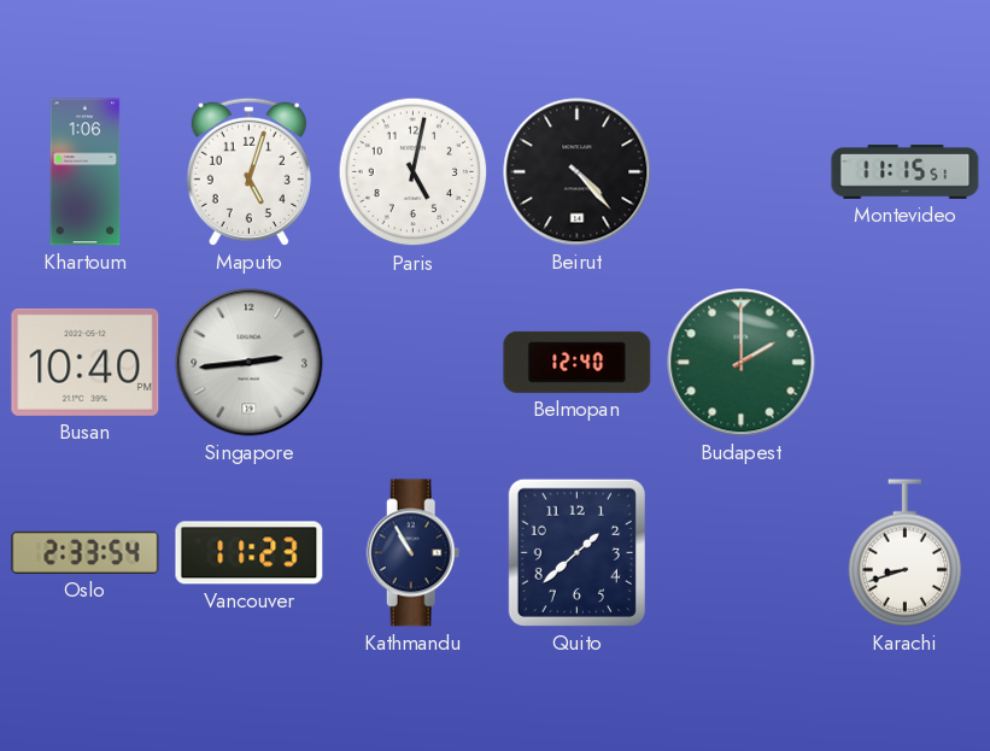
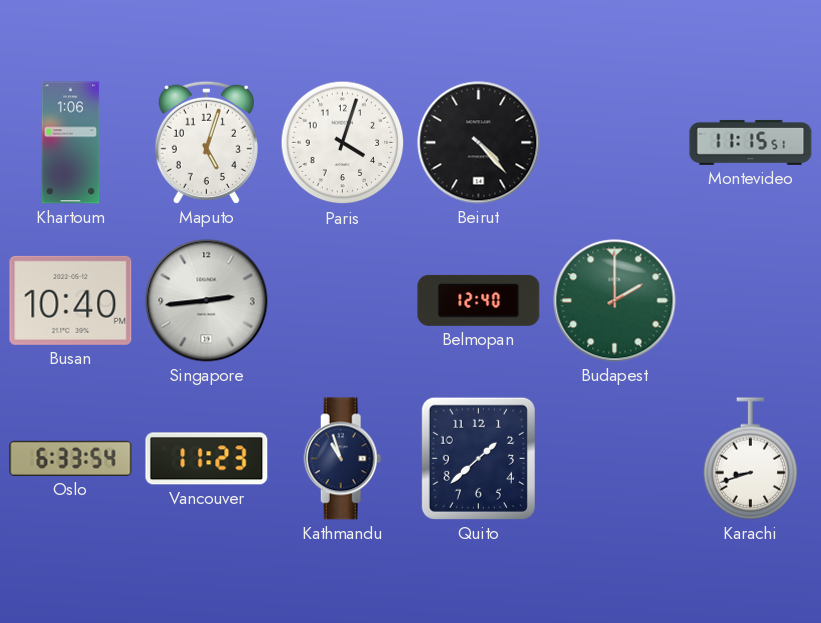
Paris: 5:02 -> 4:03
Oslo: 2:33 -> 6:33
Kathmandu: 10:55 -> 10:57
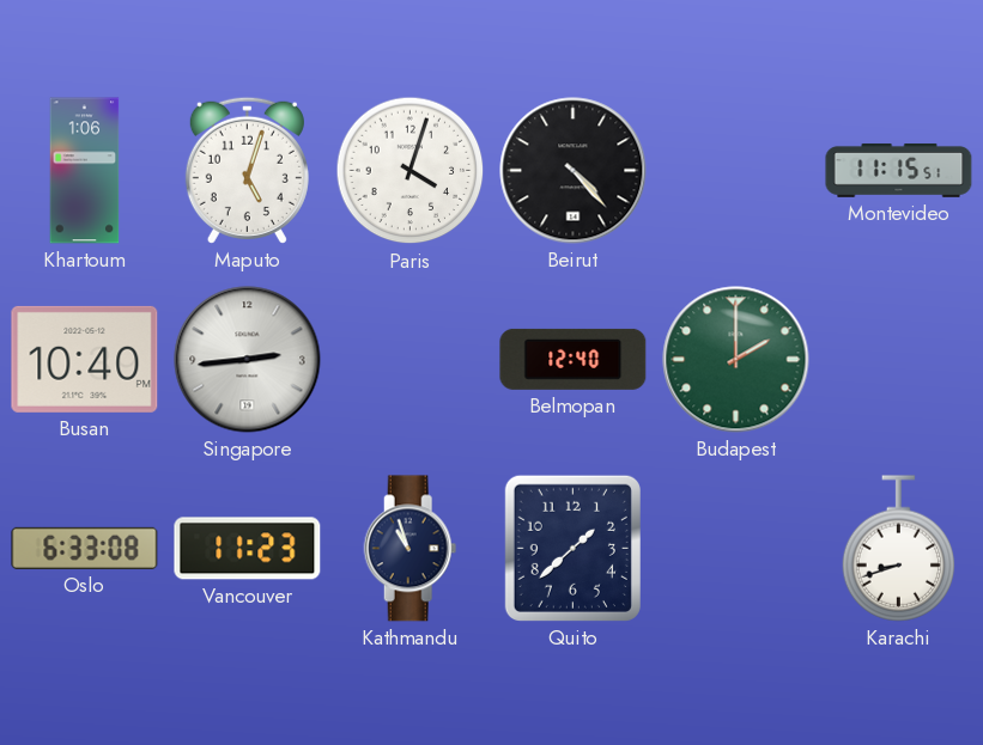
Oslo: 6:33:54 -> 6:33:08
